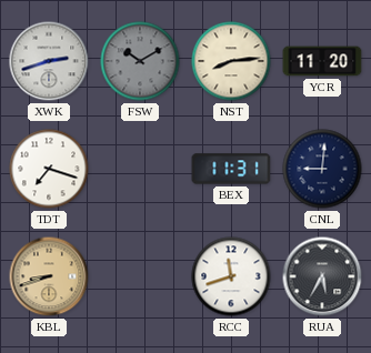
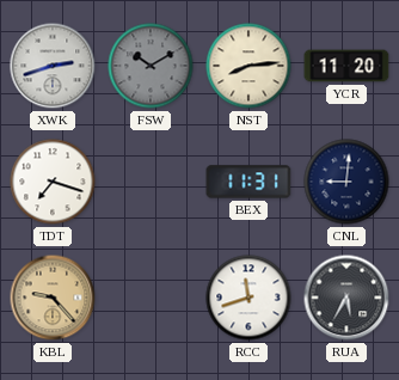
KBL: 8:42 -> 9:23
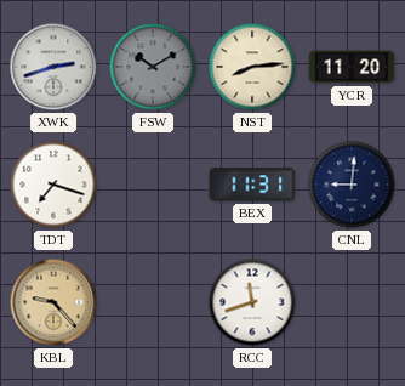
RUA: 5:35 -> none
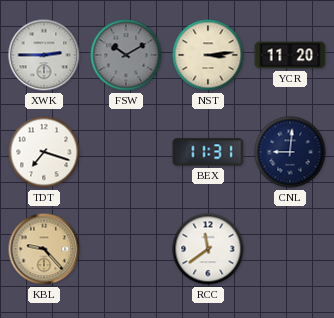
XWK: 2:42 -> 2:45
NST: 8:14 -> 3:14
RCC: 11:42 -> 11:39
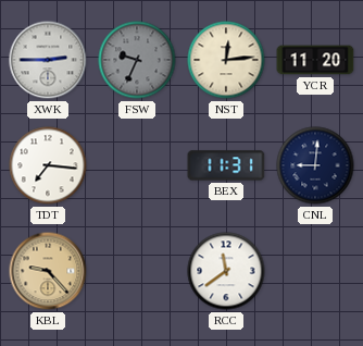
FSW: 10:10 -> 9:34
NST: 3:14 -> 12:14
TDT: 7:18 -> 7:16
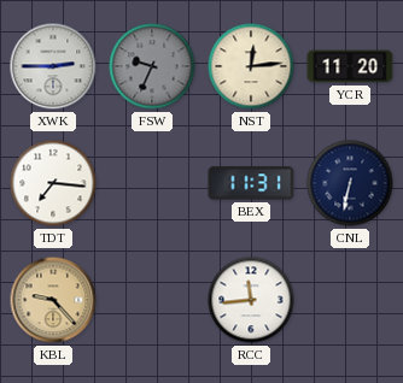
CNL: 9:01 -> 6:32
RCC: 11:39 -> 11:44
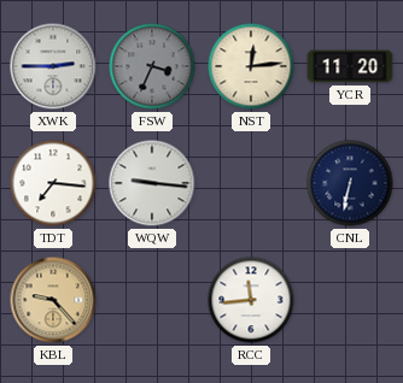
FSW: 9:34 -> 3:34
WQW: none -> 9:16
BEX: 11:31 -> none
